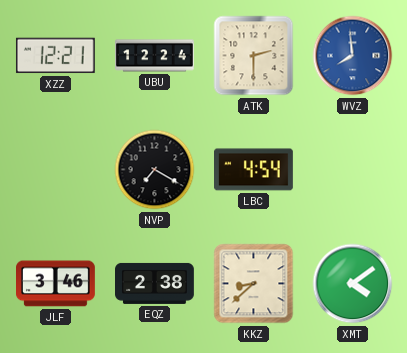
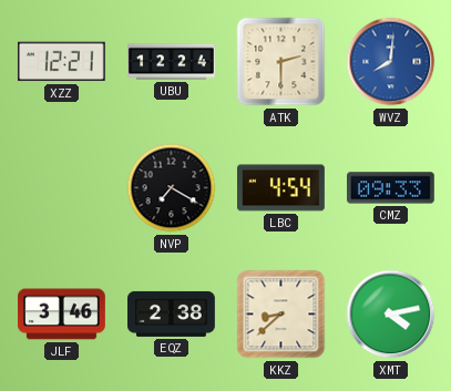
WVZ: 7:59 -> 8:01
CMZ: none -> 09:33
XMT: 4:09 -> 4:13
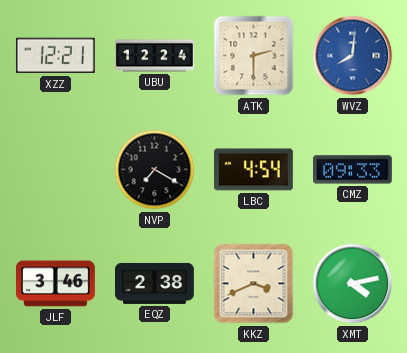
KKZ: 8:38 -> 3:41
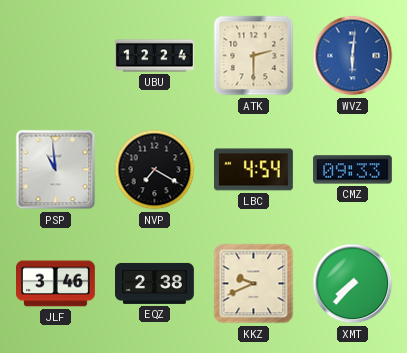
XZZ: 12:21 -> none
WVZ: 8:01 -> 6:01
PSP: none -> 10:59
KKZ: 3:41 -> 9:41
XMT: 4:13 -> 7:37
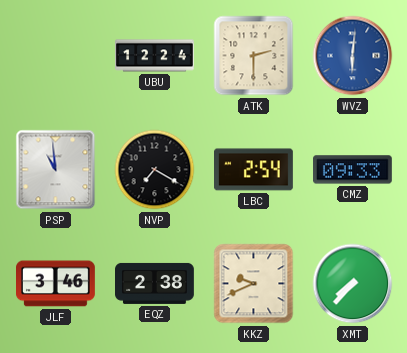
LBC: 4:54 -> 2:54
